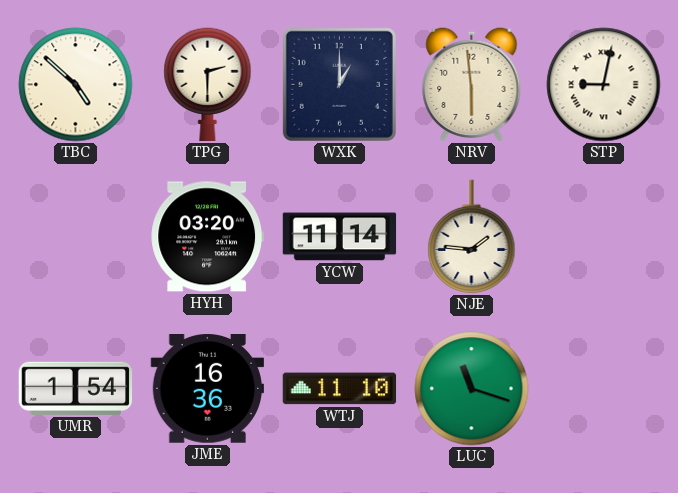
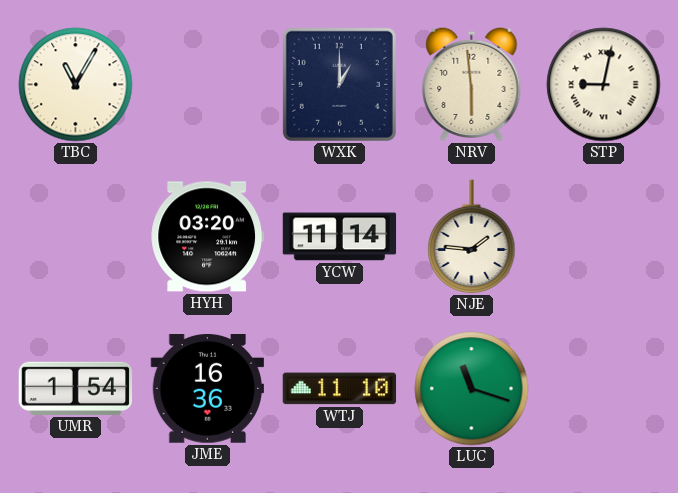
TBC: 4:52 -> 11:05
TPG: 2:30 -> none
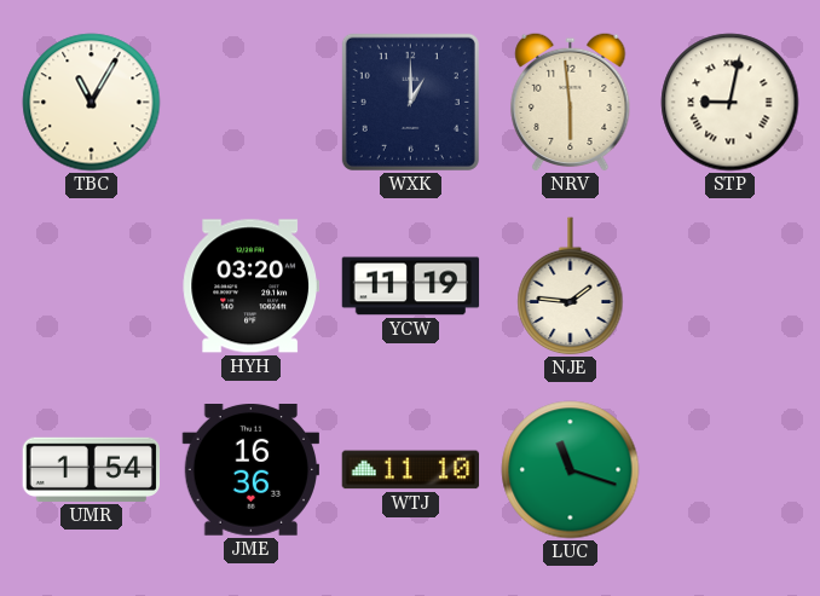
YCW: 11:14 -> 11:19
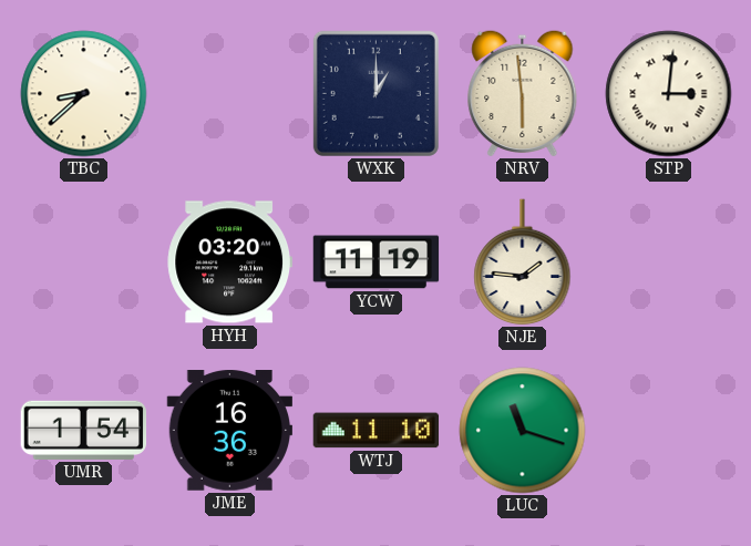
TBC: 11:05 -> 8:38
STP: 9:02 -> 3:01
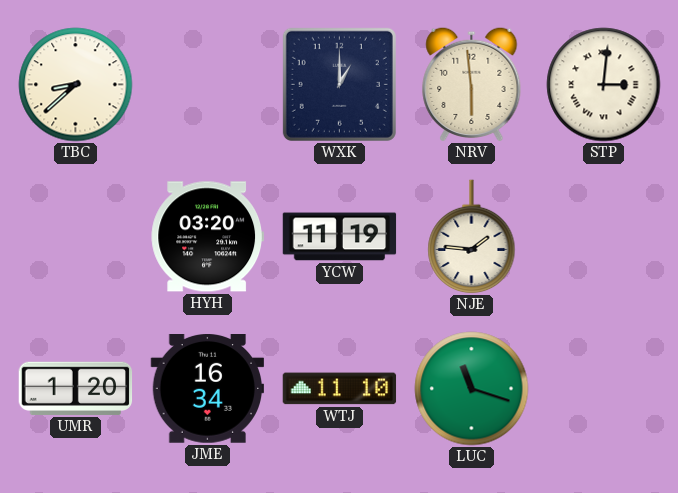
UMR: 1:54 -> 1:20
JME: 16:36 -> 16:34
